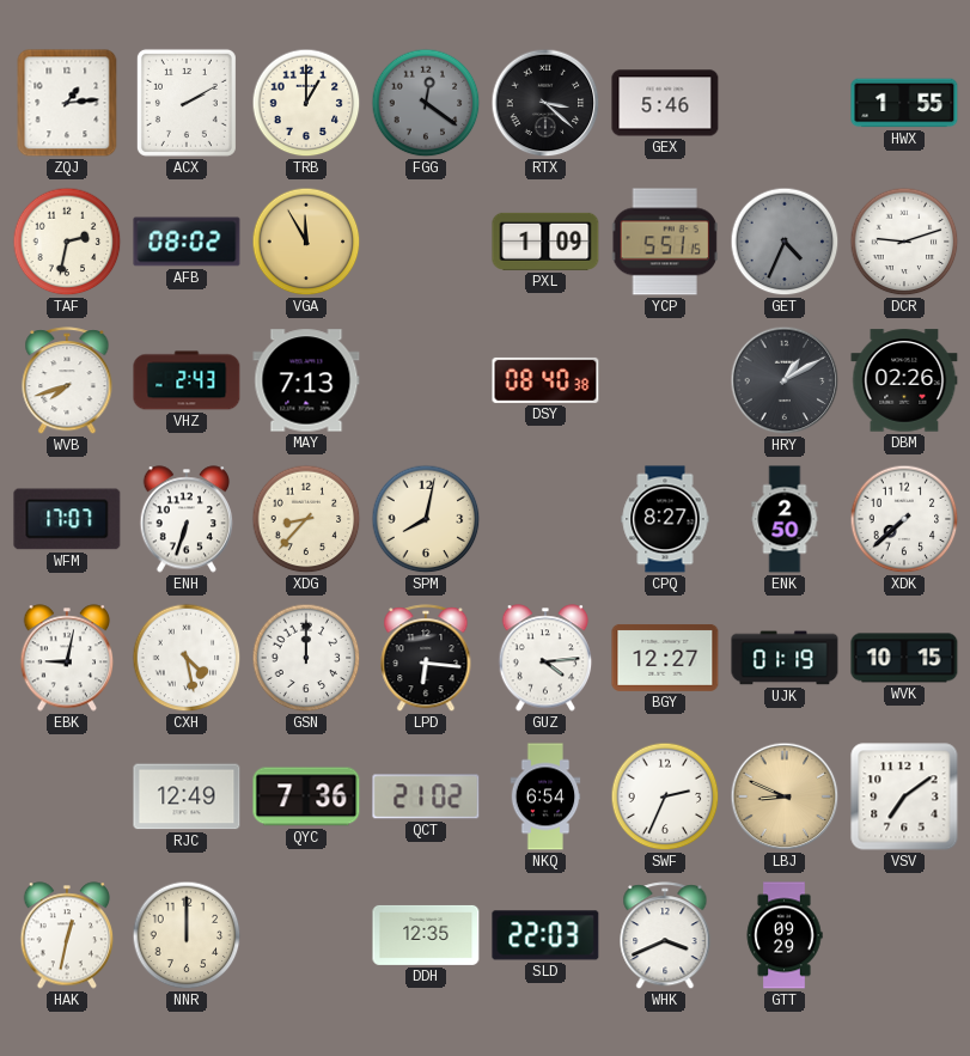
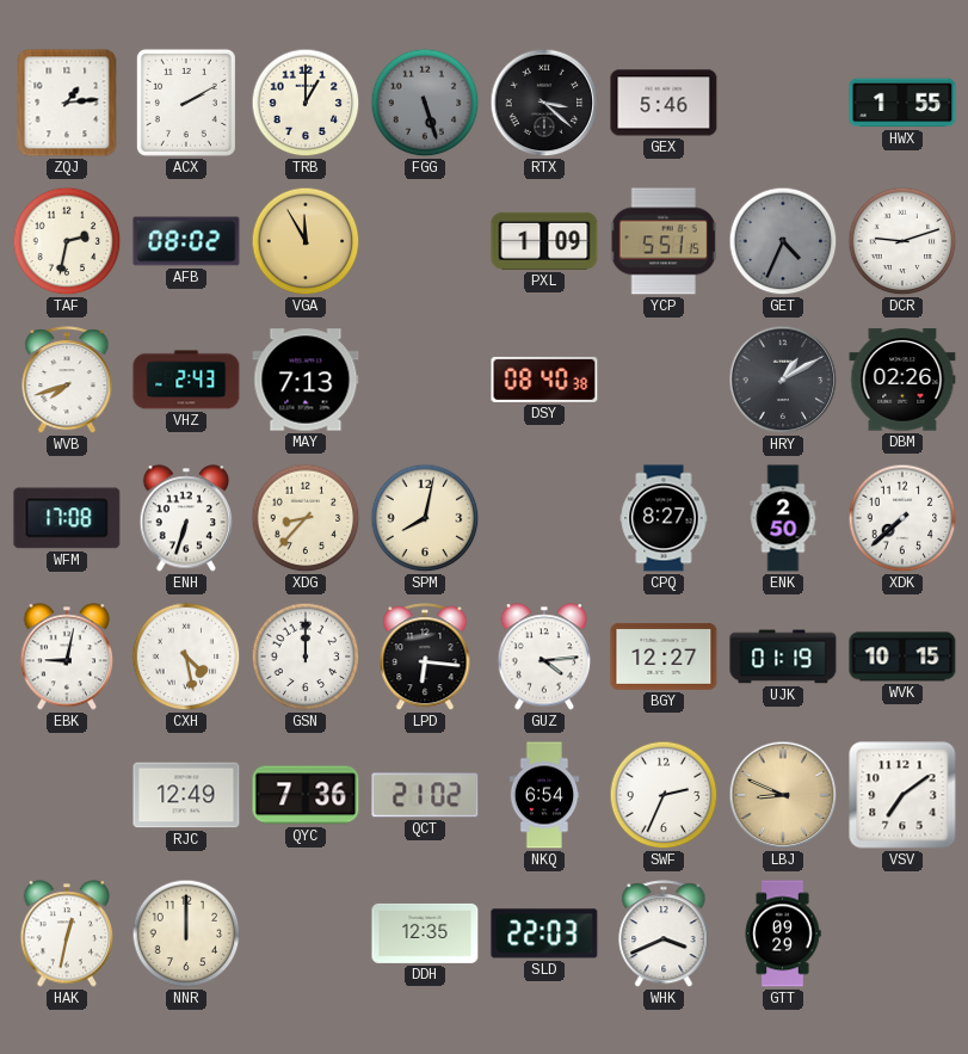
FGG: 12:21 -> 5:27
WFM: 17:07 -> 17:08
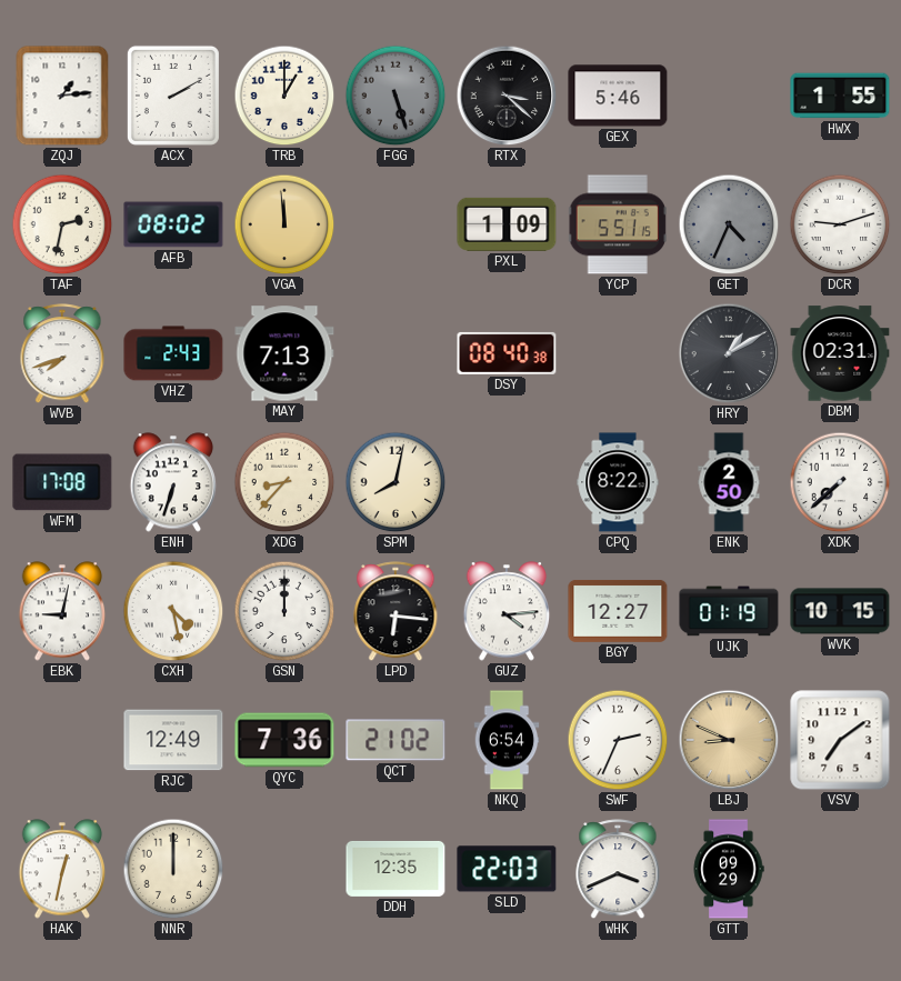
VGA: 11:55 -> 11:59
DBM: 02:26 -> 02:31
CPQ: 8:27 -> 8:22
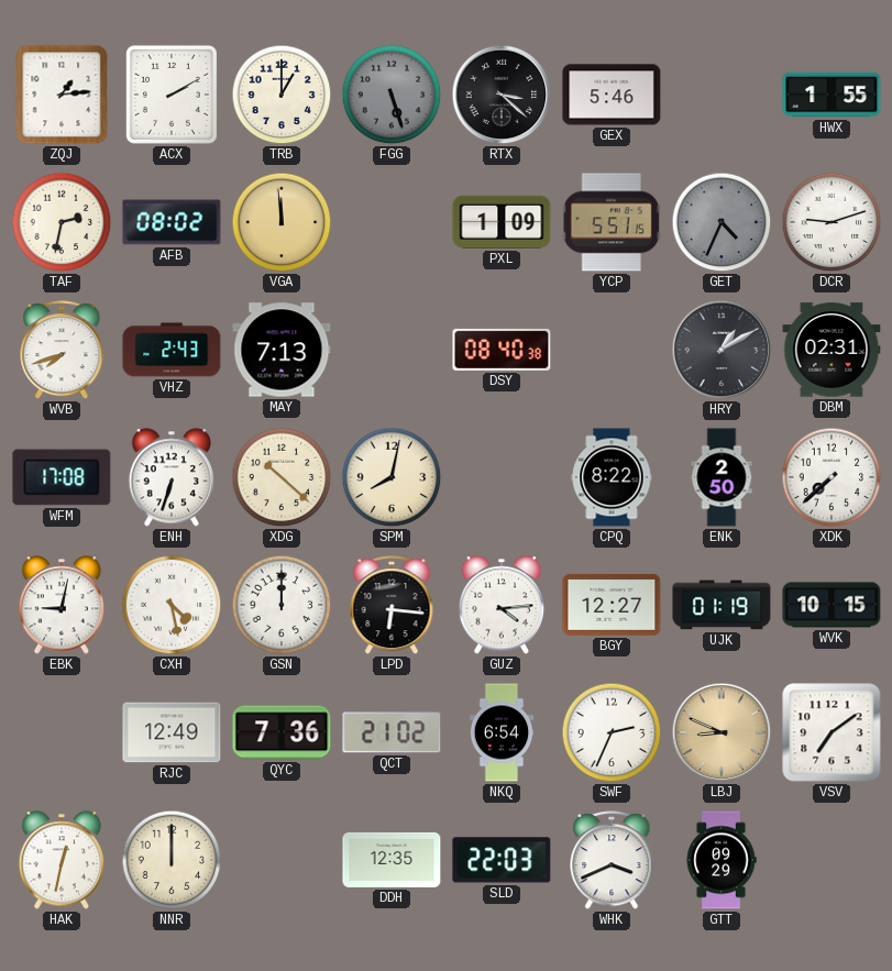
XDG: 8:37 -> 10:22
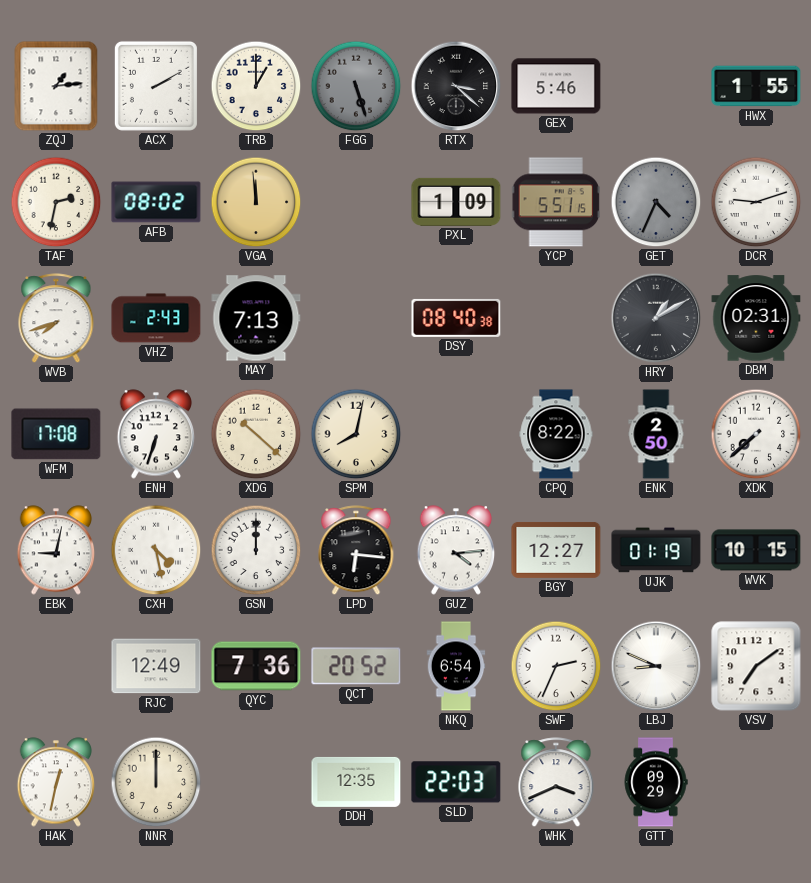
QCT: 21:02 -> 20:52
LBJ dial: champagne -> white
